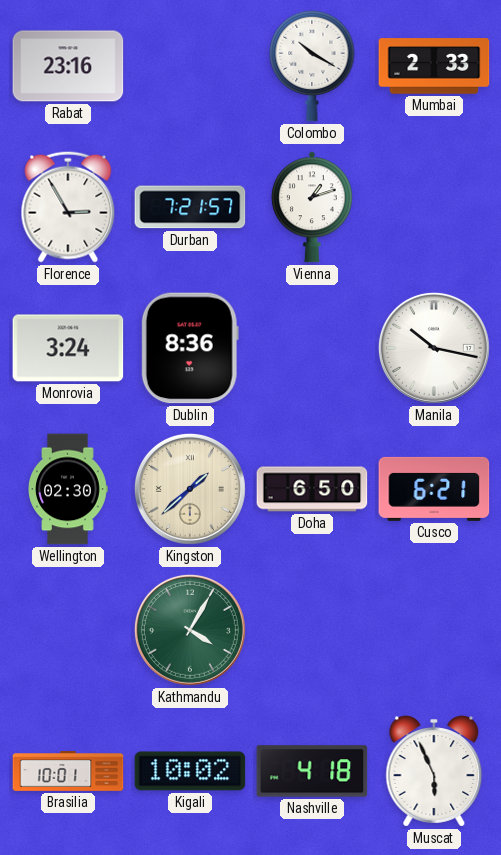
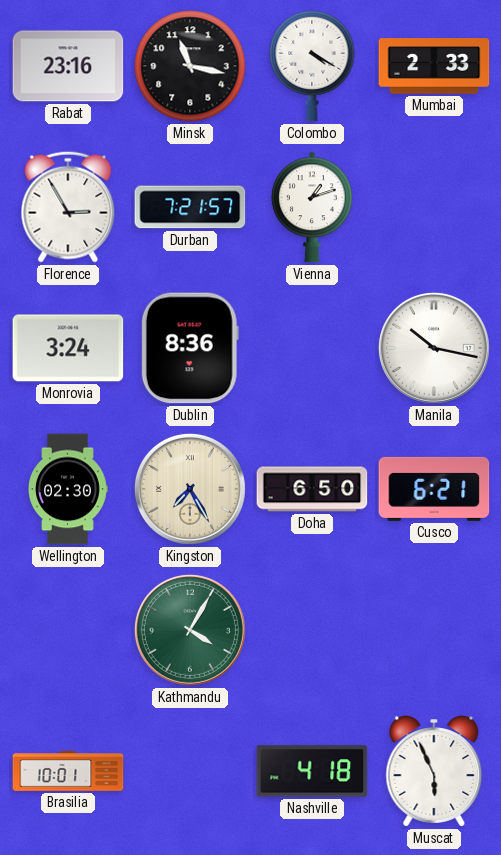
Minsk: none -> 11:17
Colombo: 10:20 -> 4:20
Kingston: 1:38 -> 7:25
Kigali: 10:02 -> none
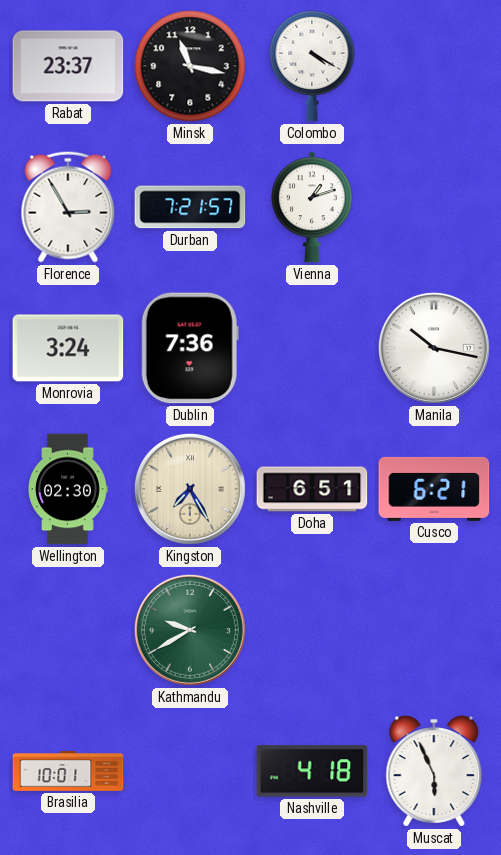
Rabat: 23:16 -> 23:37
Mumbai: 2:33 -> none
Dublin: 8:36 -> 7:36
Doha: 6:50 -> 6:51
Kathmandu: 4:05 -> 9:40
